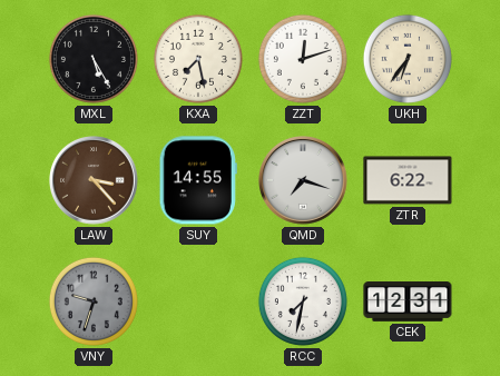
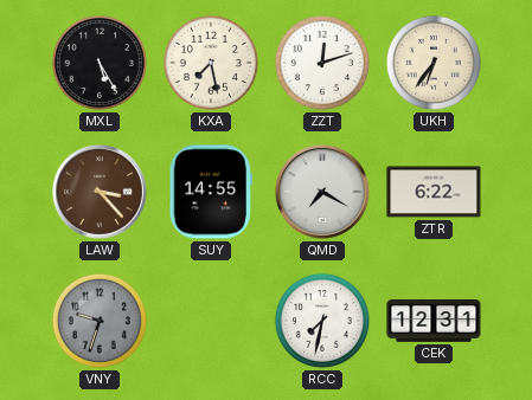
QMD: 7:18 -> 7:20
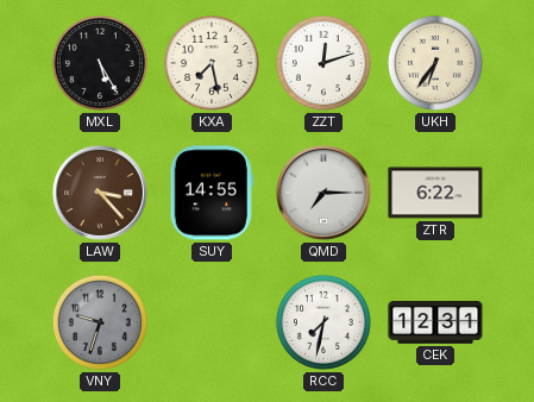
QMD: 7:20 -> 7:15
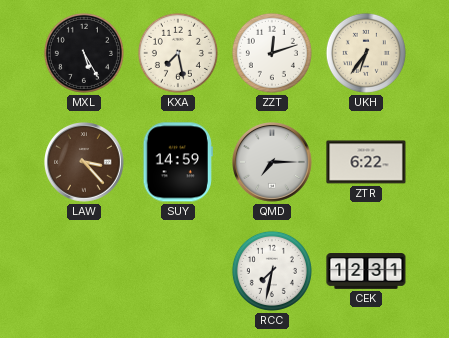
SUY: 14:55 -> 14:59
VNY: 9:33 -> none
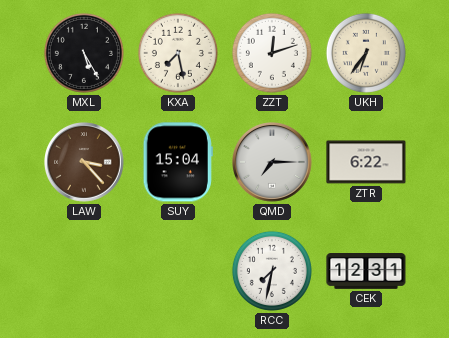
SUY: 14:59 -> 15:04
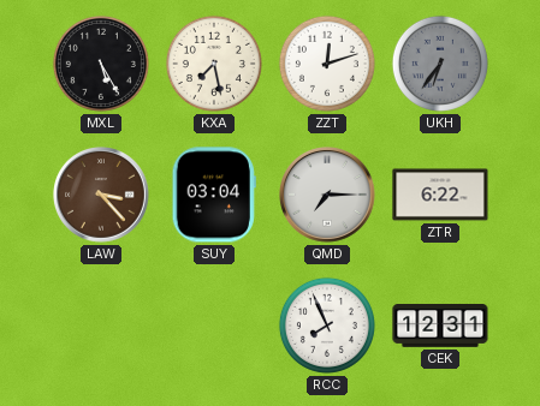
UKH dial: cream -> grey
SUY: 15:04 -> 03:04
RCC: 7:32 -> 7:56
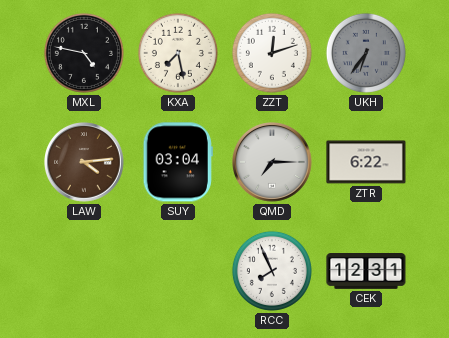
MXL: 5:25 -> 4:47
LAW: 3:23 -> 4:14
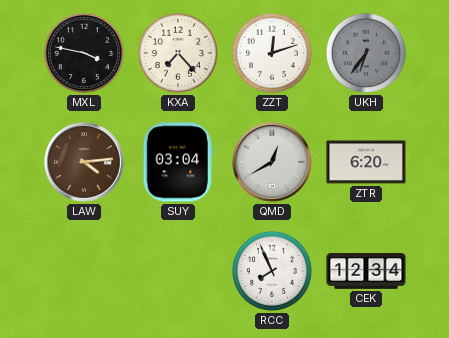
MXL: 4:47 -> 3:47
KXA: 7:28 -> 7:23
QMD: 7:15 -> 12:40
ZTR: 6:22 -> 6:20
CEK: 12:31 -> 12:34
